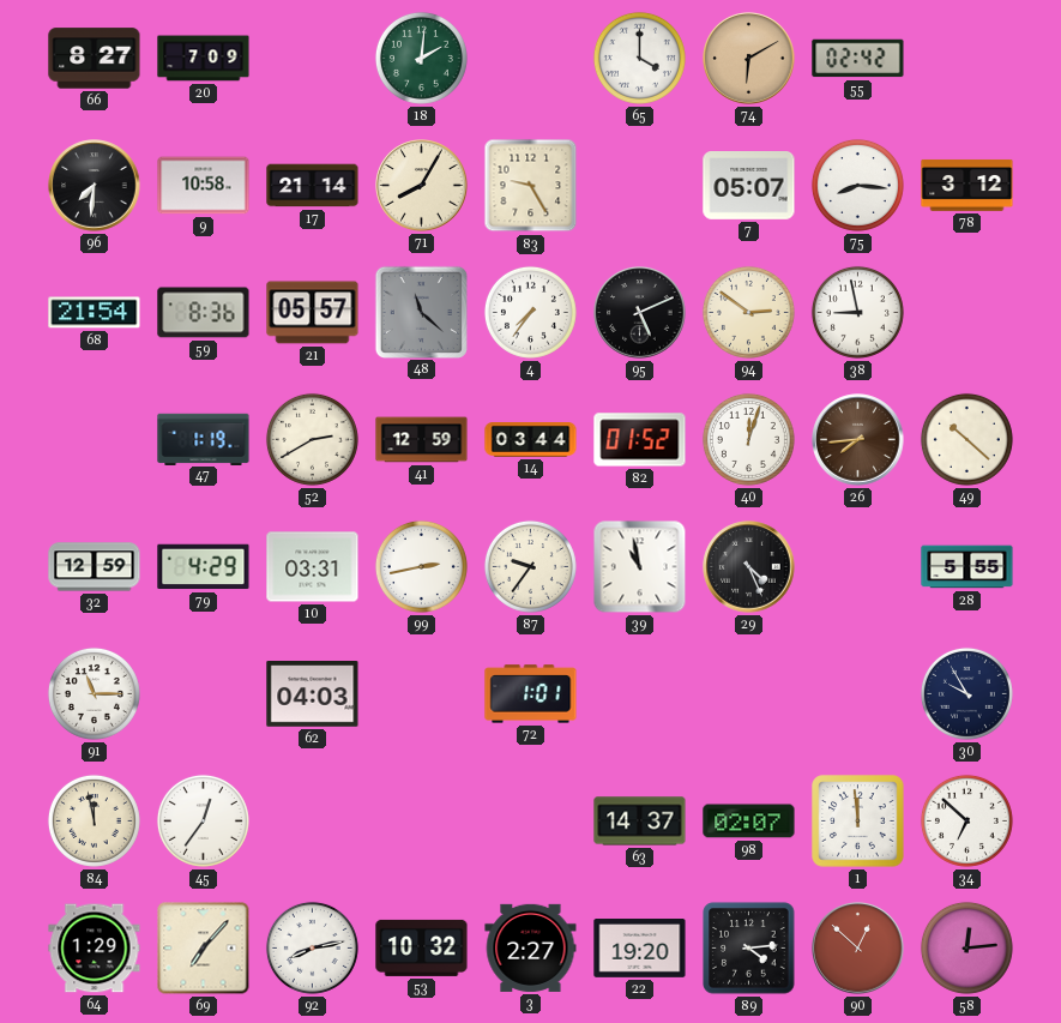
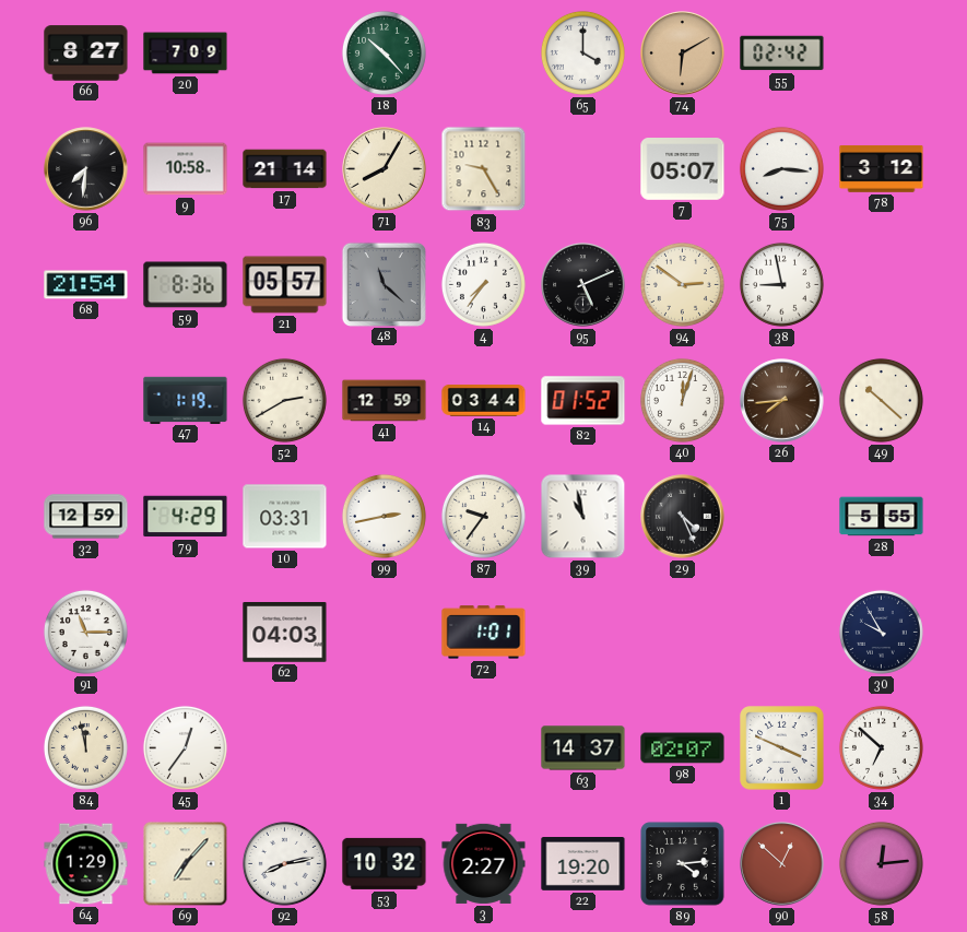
18: 2:01 -> 10:23
1: 11:59 -> 3:49
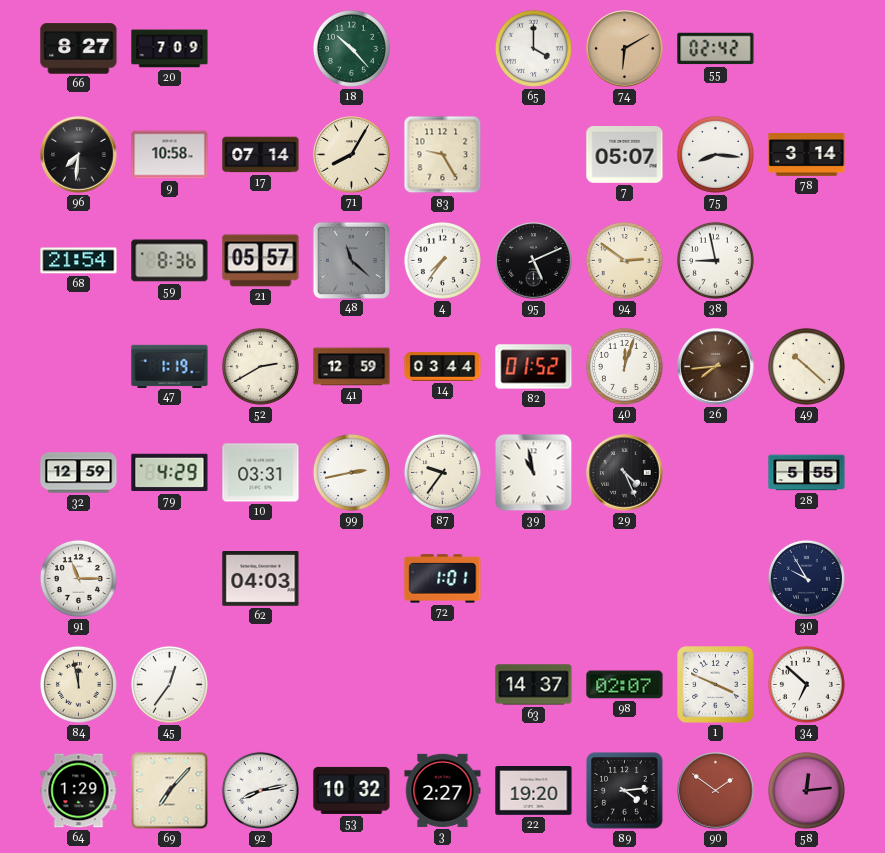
17: 21:14 -> 07:14
78: 3:12 -> 3:14
90: 12:52 -> 1:51
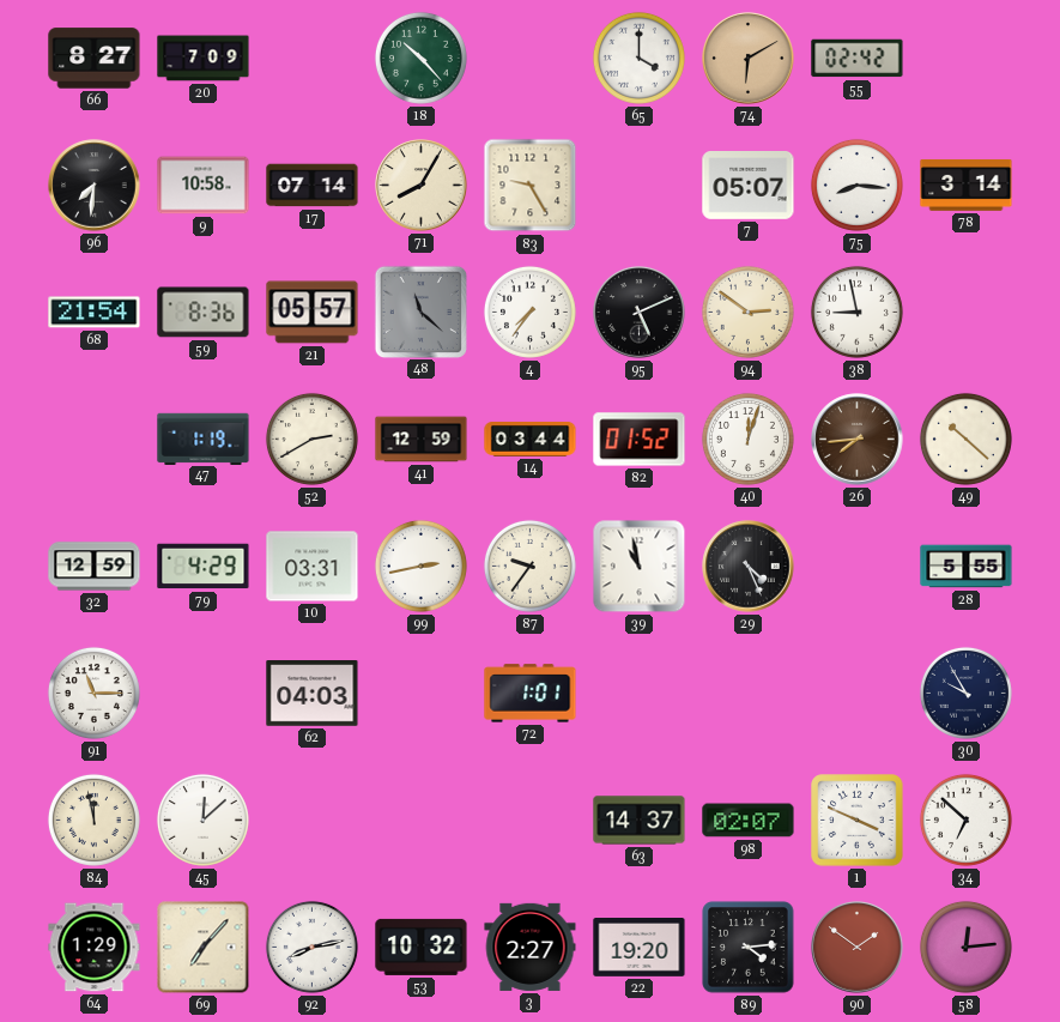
45: 12:36 -> 12:08
